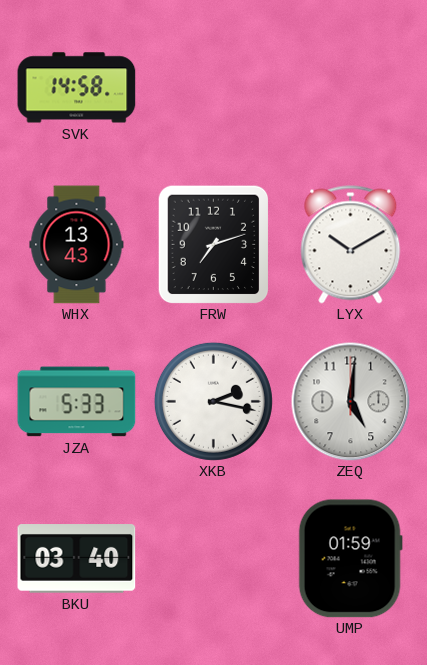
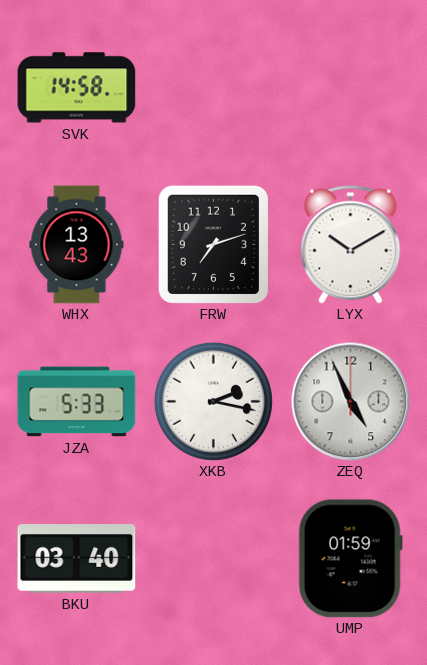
ZEQ: 5:01 -> 4:56
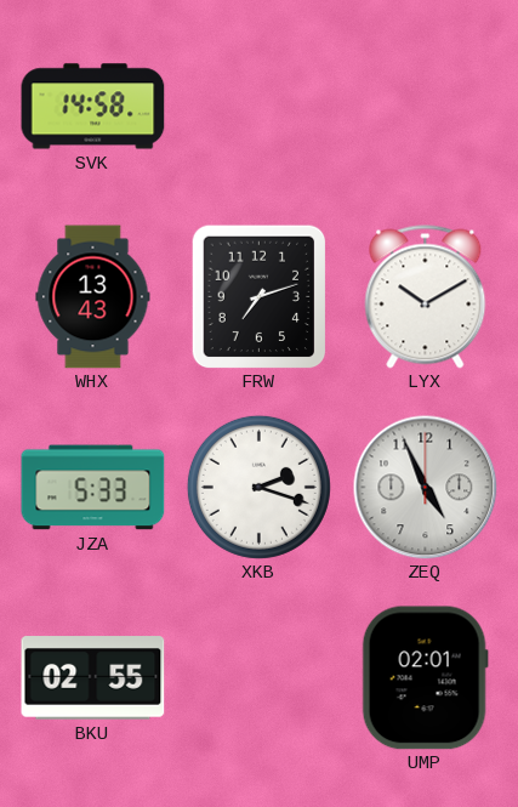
XKB: 2:17 -> 2:18
BKU: 03:40 -> 02:55
UMP: 01:59 -> 02:01
